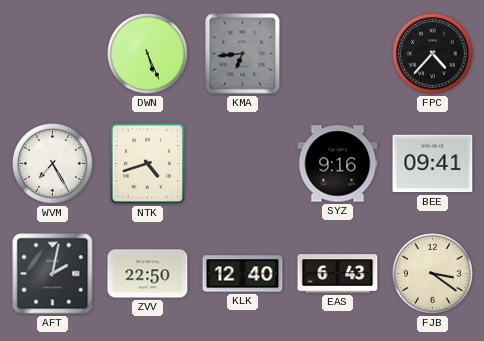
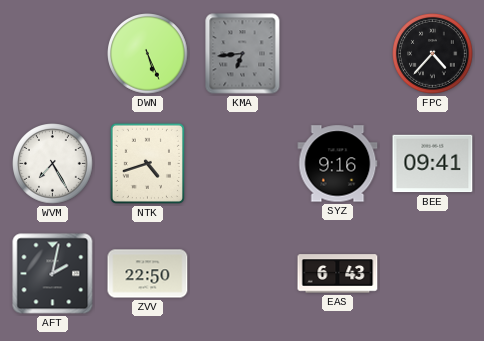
KLK: 12:40 -> none
FJB: 3:21 -> none
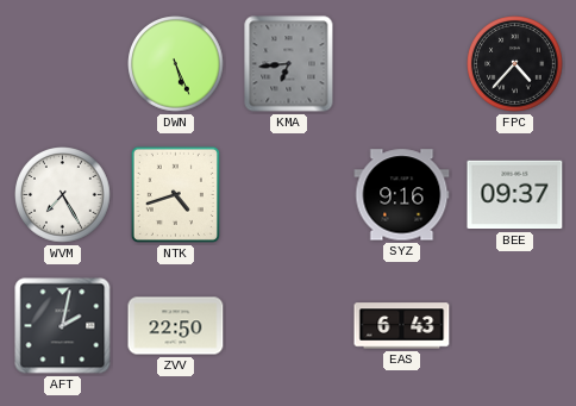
BEE: 09:41 -> 09:37
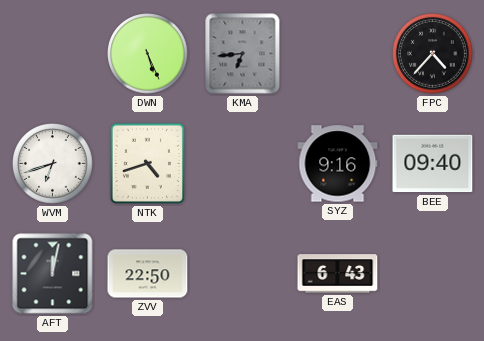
WVM: 7:25 -> 6:42
BEE: 09:37 -> 09:40
AFT: 2:02 -> 12:02
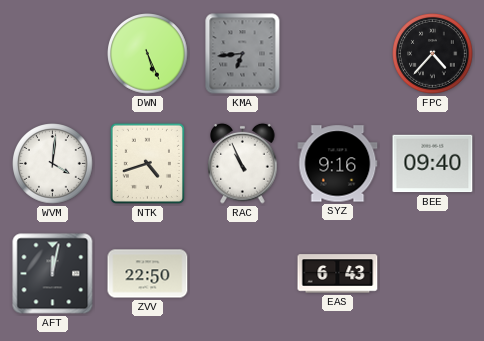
WVM: 6:42 -> 4:01
RAC: none -> 10:56
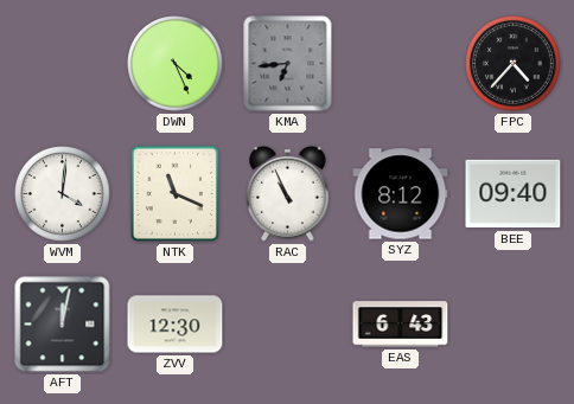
DWN: 5:26 -> 4:26
NTK: 4:42 -> 11:19
SYZ: 9:16 -> 8:12
ZVV: 22:50 -> 12:30
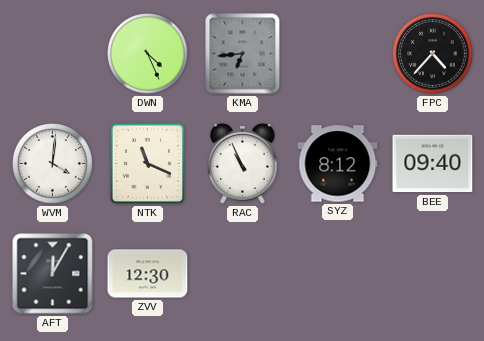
AFT: 12:02 -> 12:05
EAS: 6:43 -> none
